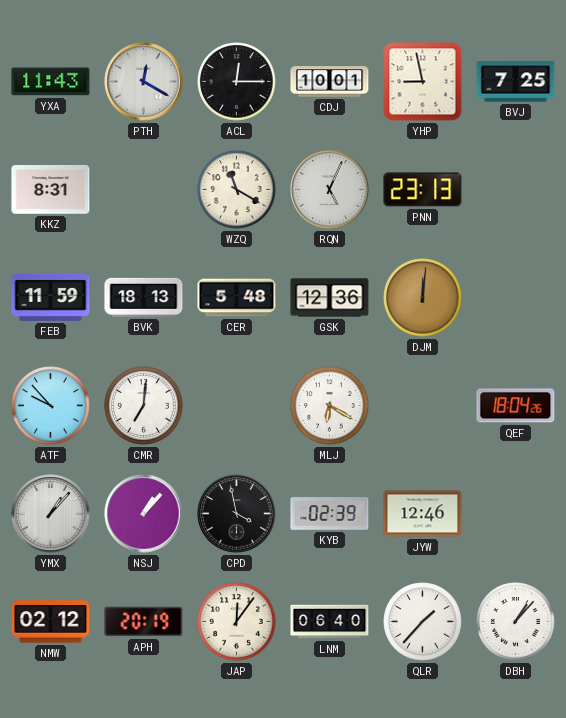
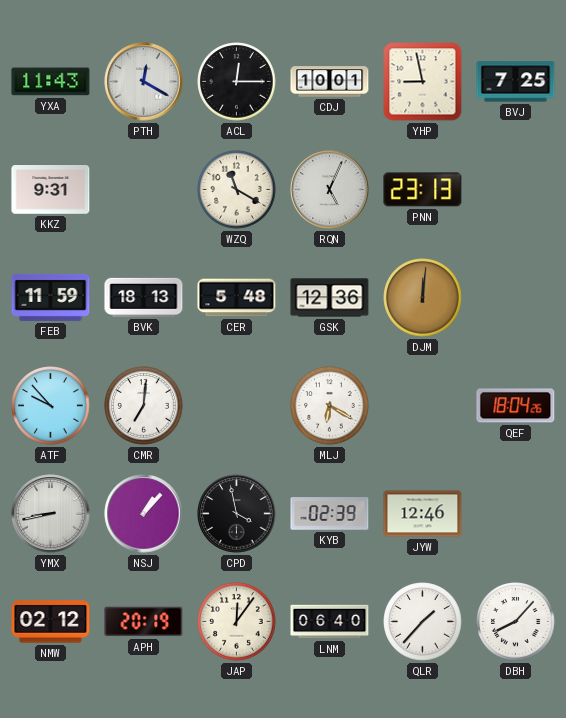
KKZ: 8:31 -> 9:31
YMX: 1:07 -> 8:43
DBH: 1:07 -> 8:07
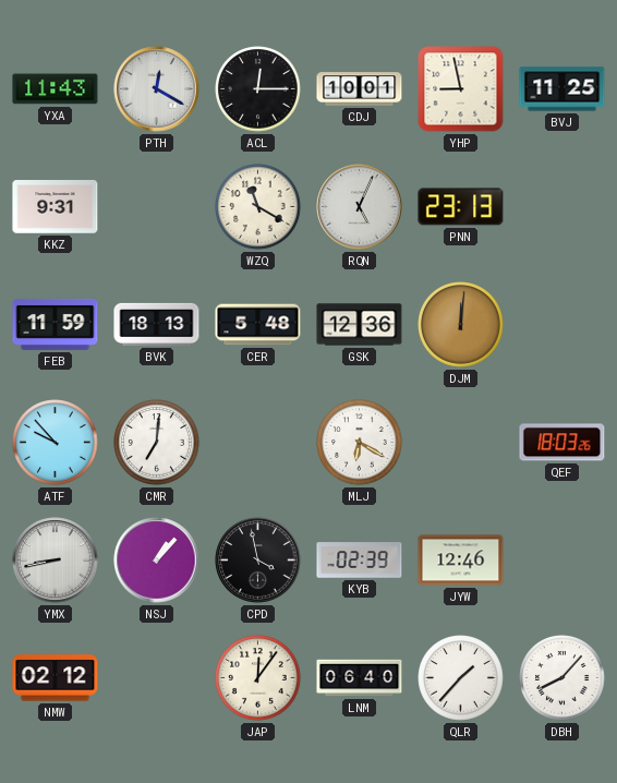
BVJ: 7:25 -> 11:25
QEF: 18:04 -> 18:03
APH: 20:19 -> none
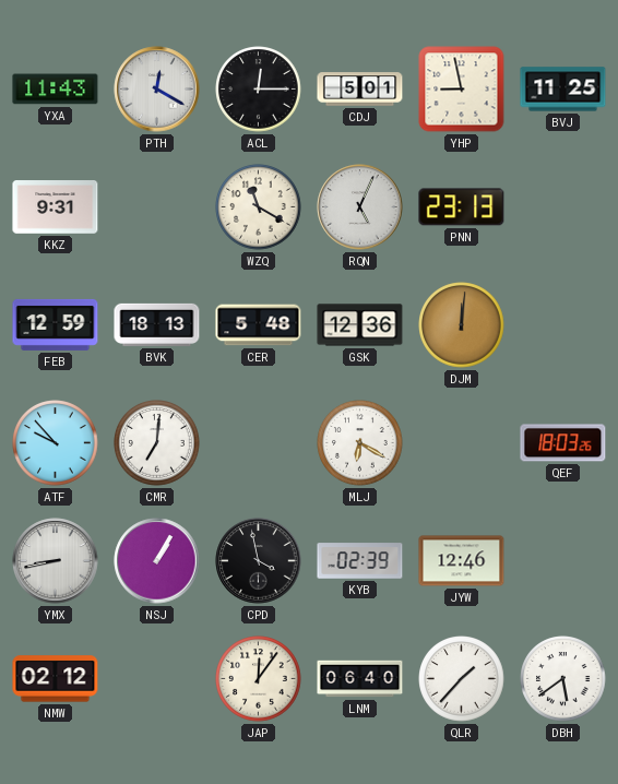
CDJ: 10:01 -> 5:01
FEB: 11:59 -> 12:59
NSJ: 1:07 -> 1:05
DBH: 8:07 -> 5:39
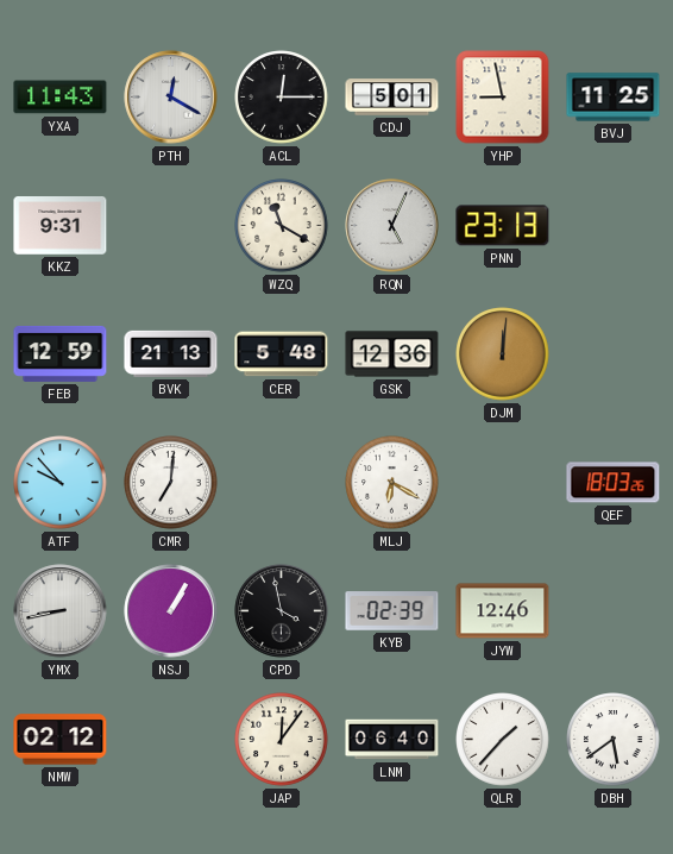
BVK: 18:13 -> 21:13
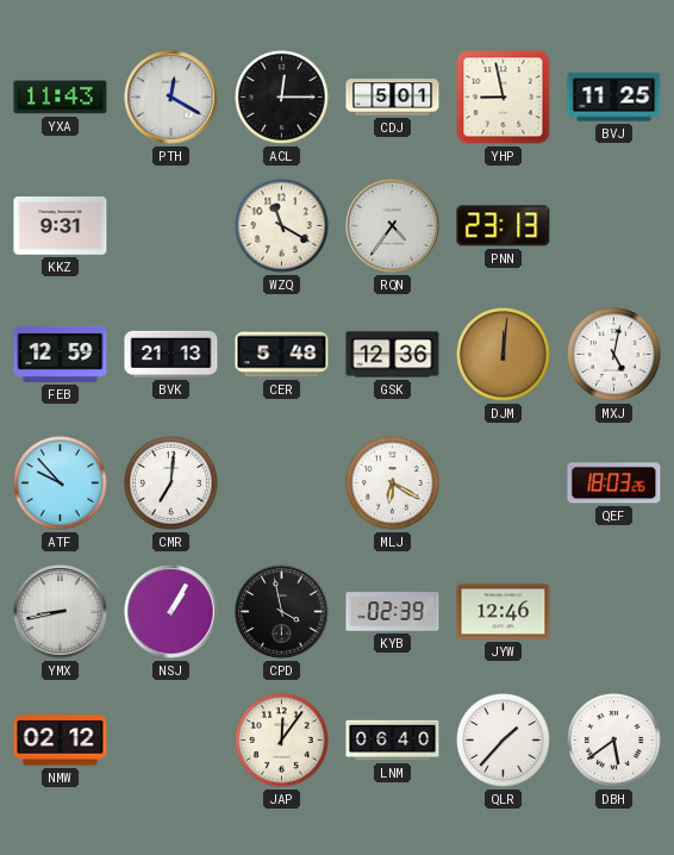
RQN: 5:04 -> 4:36
MXJ: none -> 5:02
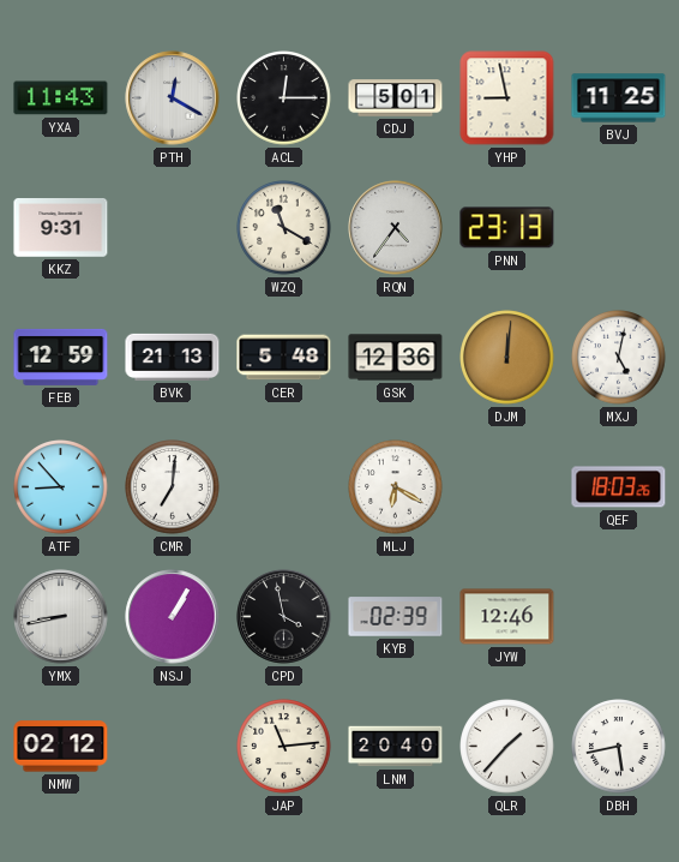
ATF: 9:53 -> 8:53
JAP: 12:06 -> 11:14
LNM: 06:40 -> 20:40
DBH: 5:39 -> 5:43
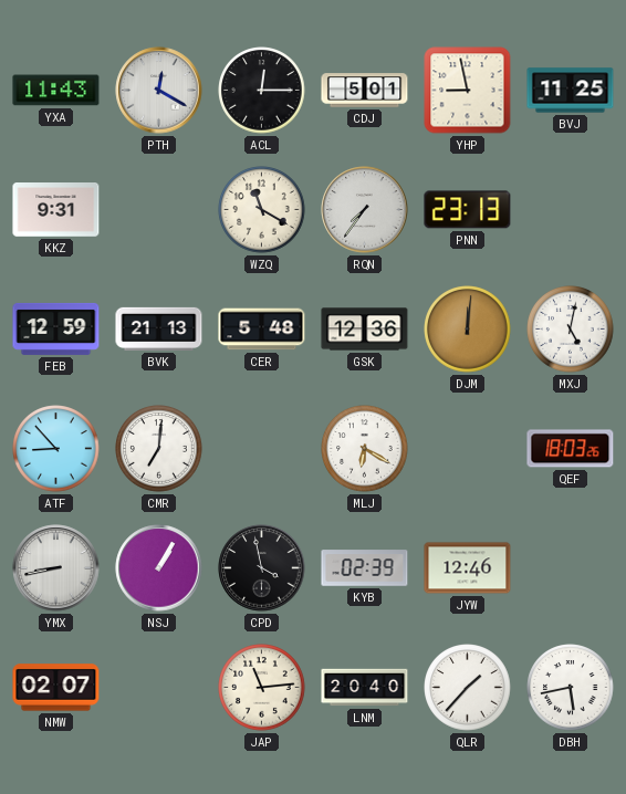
RQN: 4:36 -> 7:36
NMW: 02:12 -> 02:07
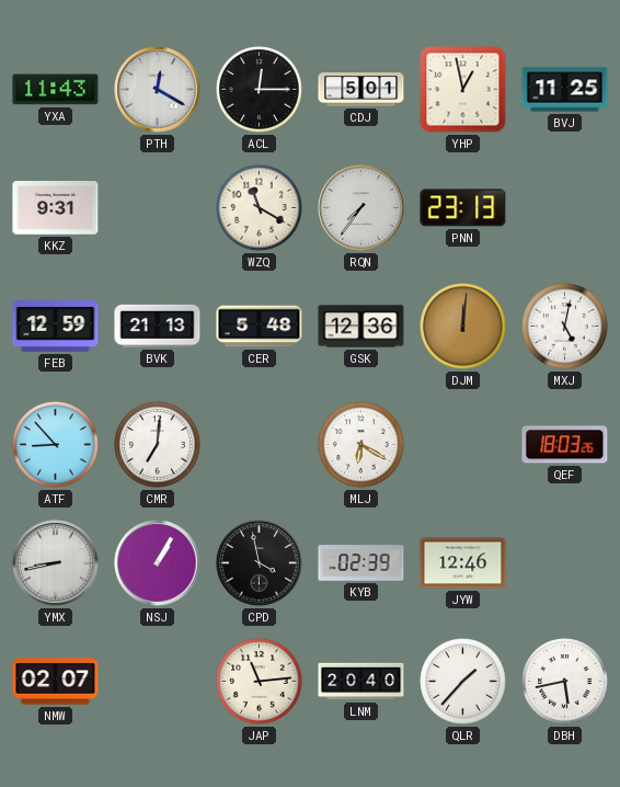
YHP: 8:58 -> 12:58
